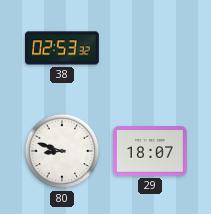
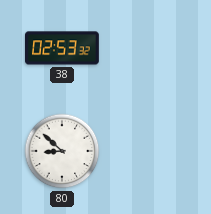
80: 8:48 -> 8:52
29: 18:07 -> none
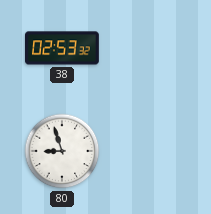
80: 8:52 -> 8:57
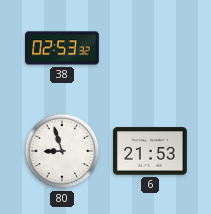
6: none -> 21:53
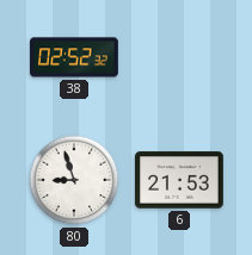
38: 02:53 -> 02:52
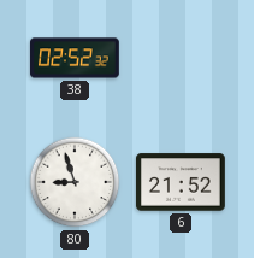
6: 21:53 -> 21:52
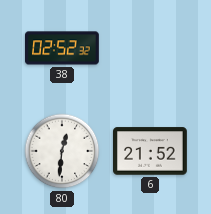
80: 8:57 -> 12:31
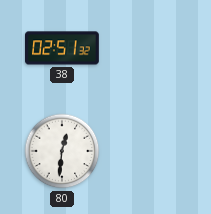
38: 02:52 -> 02:51
6: 21:52 -> none
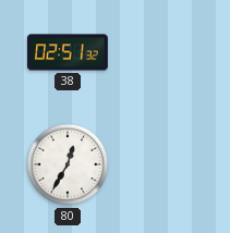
80: 12:31 -> 12:35
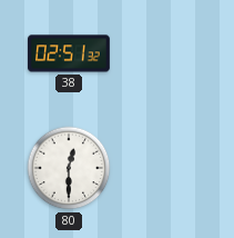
80: 12:35 -> 12:30
